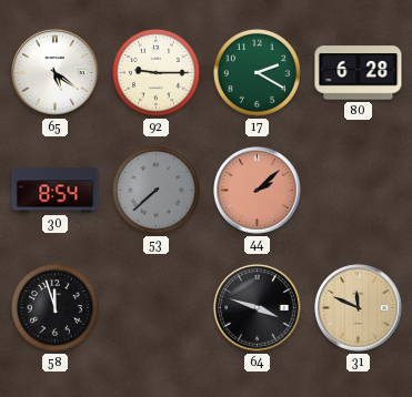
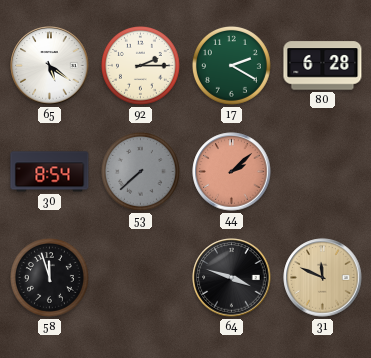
92: 9:15 -> 2:15
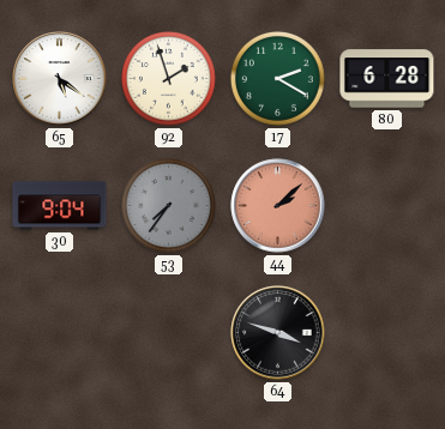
92: 2:15 -> 1:57
30: 8:54 -> 9:04
53: 7:38 -> 7:36
58: 11:57 -> none
31: 11:49 -> none
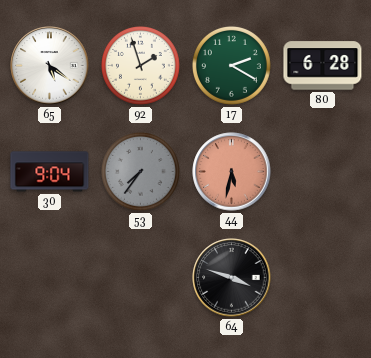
44: 2:08 -> 5:32
